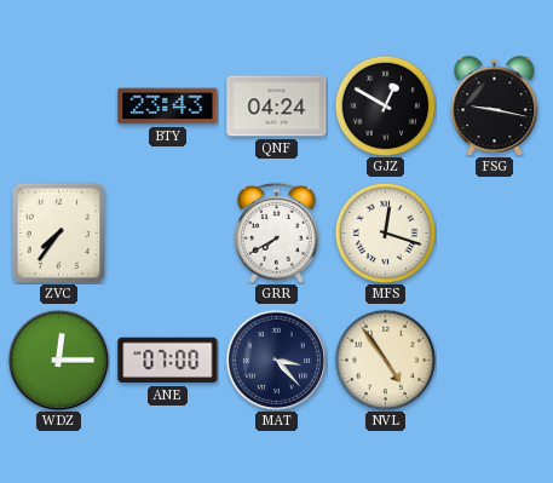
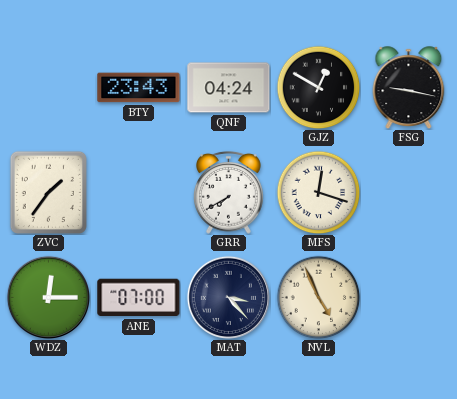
ZVC: 7:36 -> 1:36
NVL: 4:54 -> 4:56
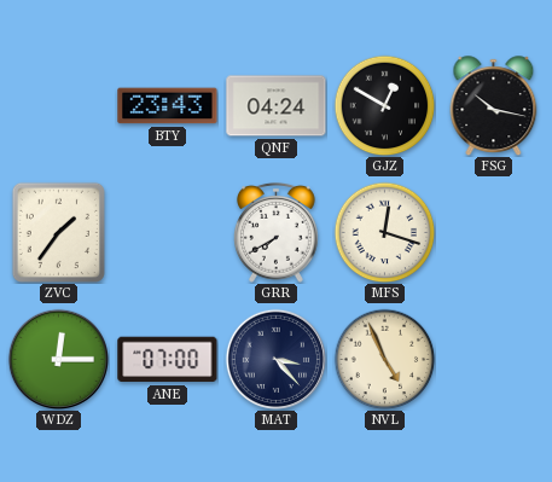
FSG: 9:17 -> 10:17
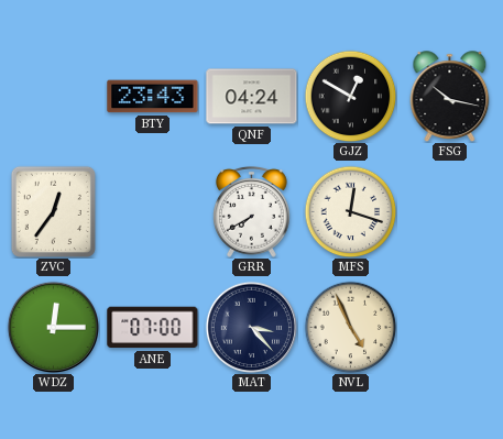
ZVC: 1:36 -> 12:36
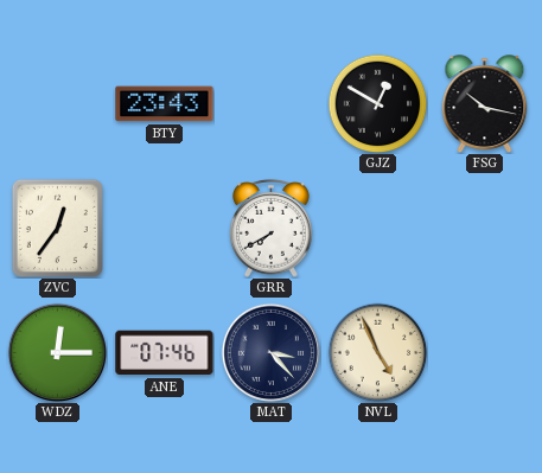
QNF: 04:24 -> none
MFS: 12:18 -> none
ANE: 07:00 -> 07:46
